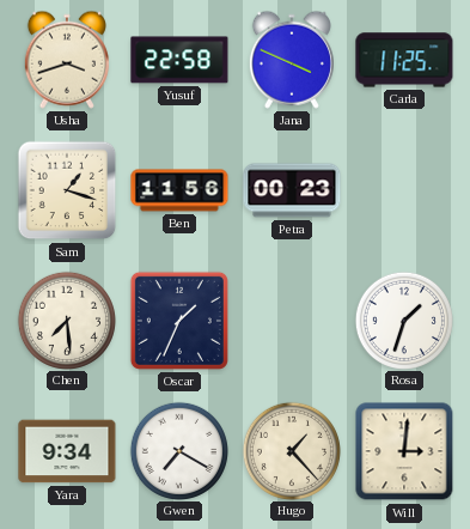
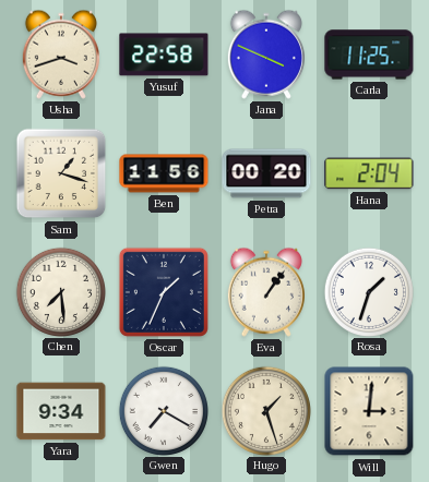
Petra: 00:23 -> 00:20
Hana: none -> 2:04
Eva: none -> 1:06
Hugo: 1:23 -> 1:27
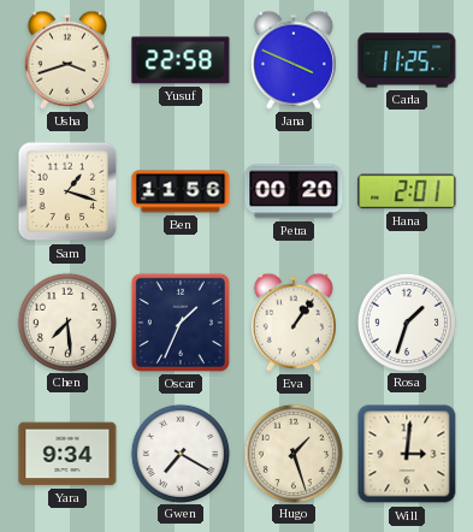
Hana: 2:04 -> 2:01
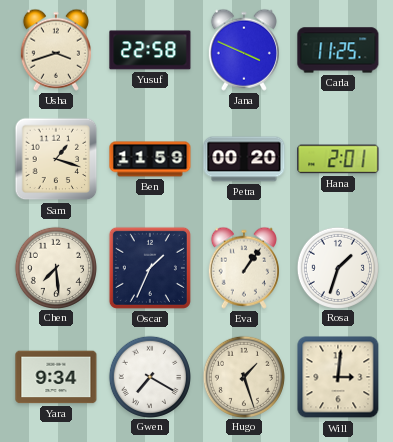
Ben: 11:56 -> 11:59
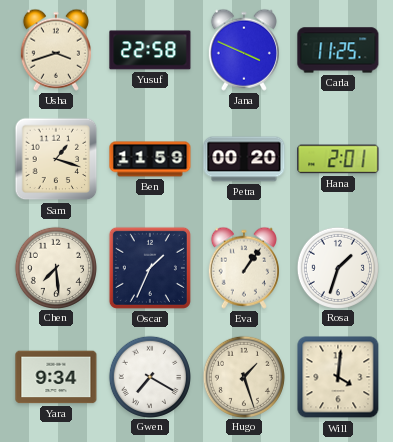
Will: 3:01 -> 4:01
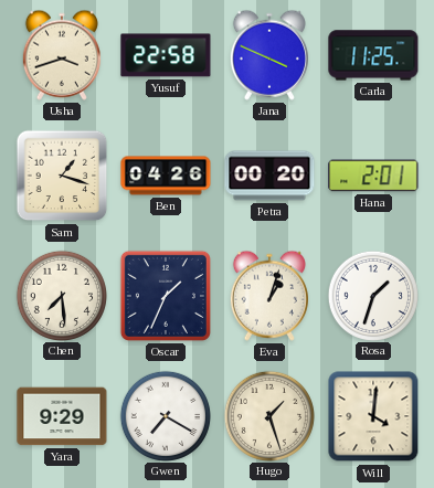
Ben: 11:59 -> 04:26
Eva: 1:06 -> 1:03
Yara: 9:34 -> 9:29
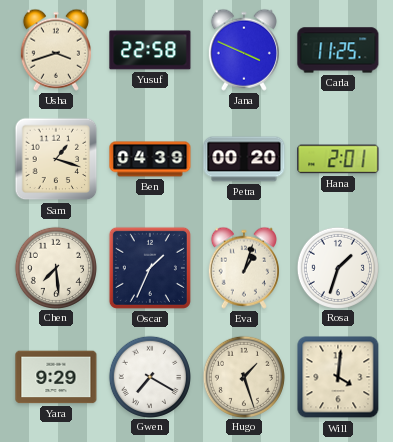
Ben: 04:26 -> 04:39
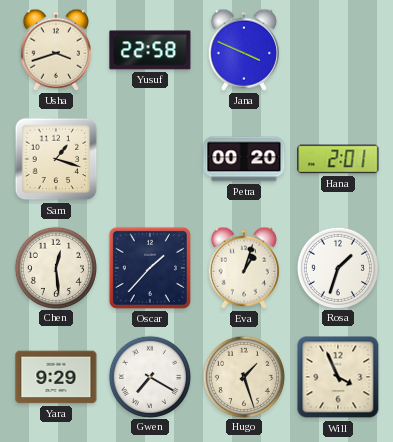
Carla: 11:25 -> none
Ben: 04:39 -> none
Chen: 7:29 -> 12:29
Oscar: 1:34 -> 1:37
Will: 4:01 -> 3:56
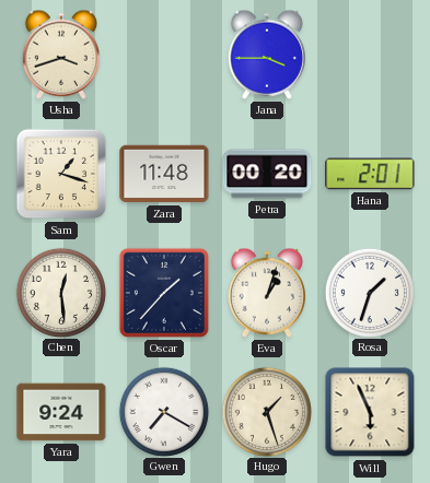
Yusuf: 22:58 -> none
Jana: 3:49 -> 3:45
Zara: none -> 11:48
Yara: 9:29 -> 9:24
Will: 3:56 -> 5:56
